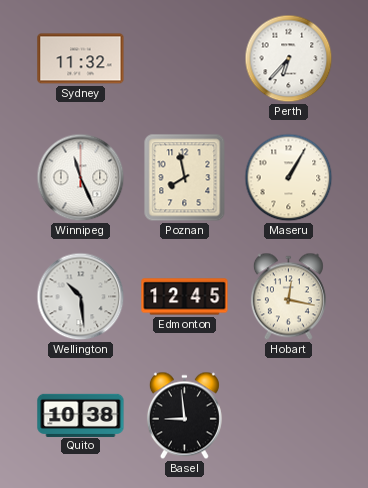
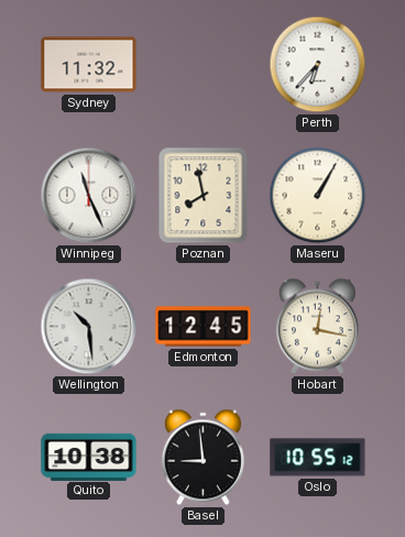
Oslo: none -> 10:55
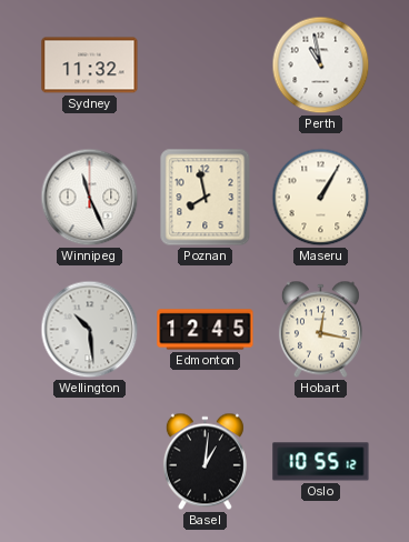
Perth: 6:37 -> 10:58
Quito: 10:38 -> none
Basel: 8:59 -> 1:01
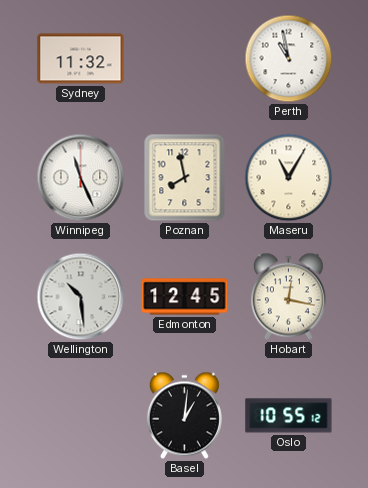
Maseru: 1:05 -> 11:05
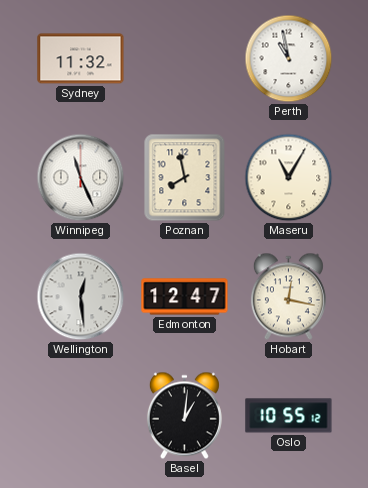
Wellington: 10:29 -> 12:29
Edmonton: 12:45 -> 12:47
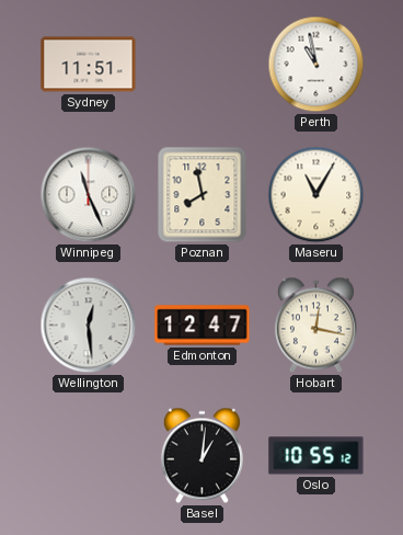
Sydney: 11:32 -> 11:51
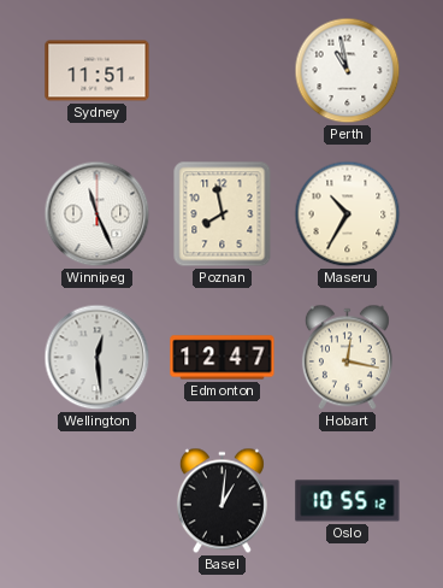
Maseru: 11:05 -> 10:35
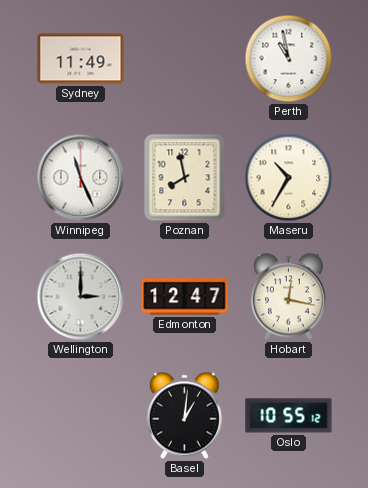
Sydney: 11:51 -> 11:49
Wellington: 12:29 -> 3:00
